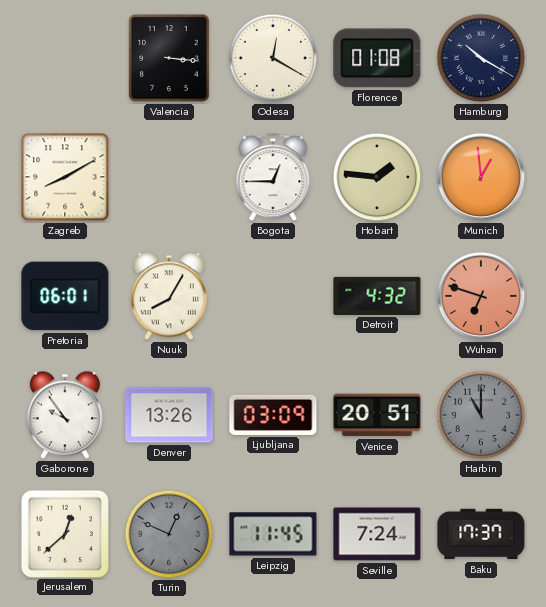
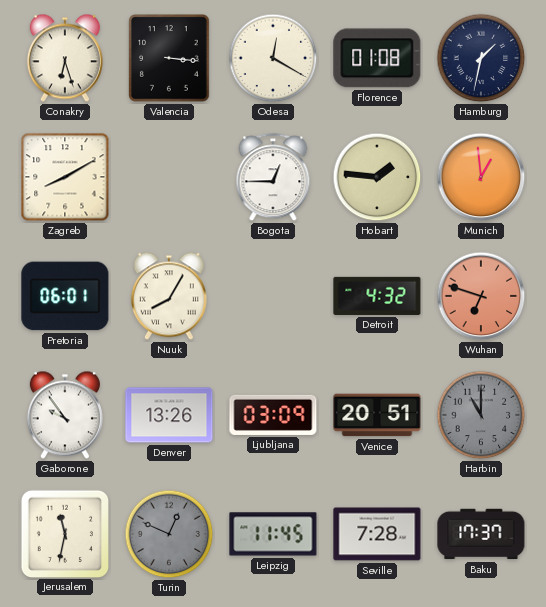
Conakry: none -> 6:27
Hamburg: 10:20 -> 1:32
Jerusalem: 12:38 -> 11:32
Seville: 7:24 -> 7:28
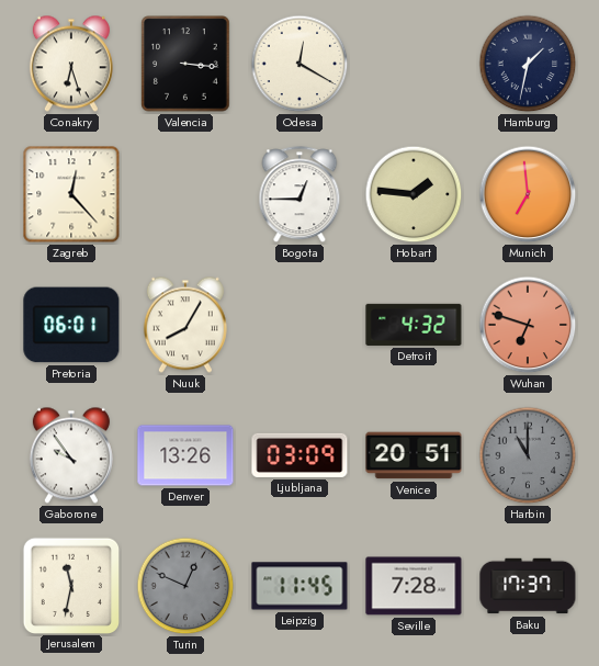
Florence: 01:08 -> none
Zagreb: 8:10 -> 12:23
Munich: 12:59 -> 6:59
